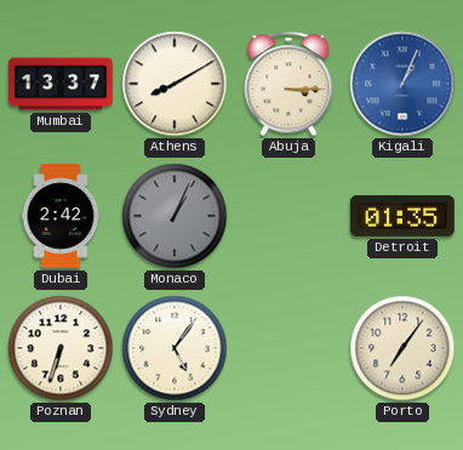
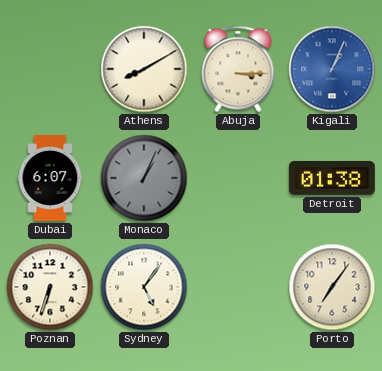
Mumbai: 13:37 -> none
Dubai: 2:42 -> 6:07
Detroit: 01:35 -> 01:38
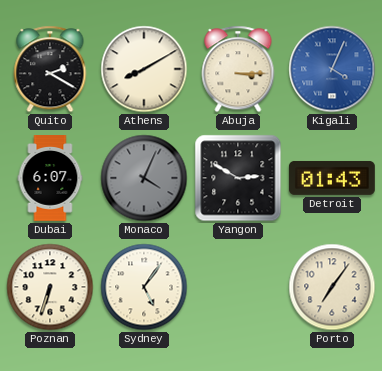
Quito: none -> 2:20
Kigali: 1:04 -> 4:04
Monaco: 1:04 -> 4:04
Yangon: none -> 2:50
Detroit: 01:38 -> 01:43
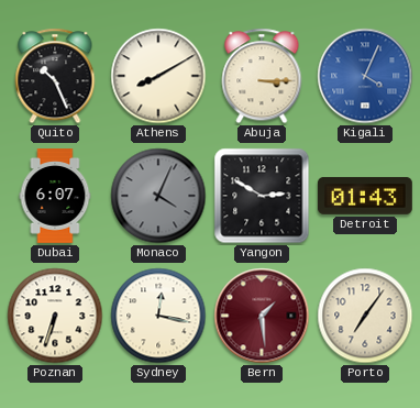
Quito: 2:20 -> 10:26
Sydney: 5:06 -> 12:17
Bern: none -> 1:29
